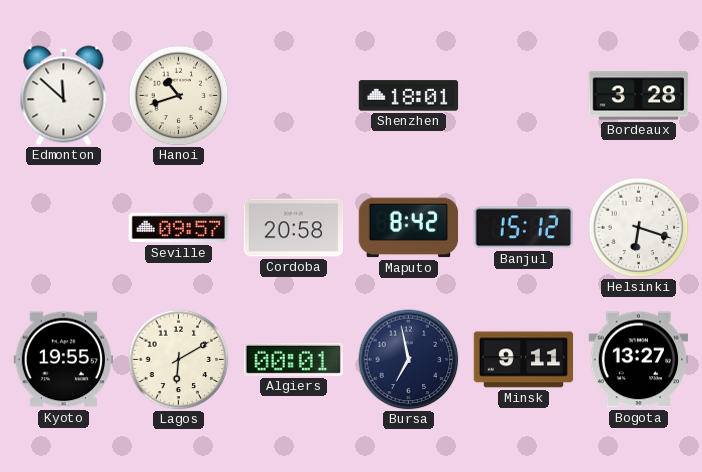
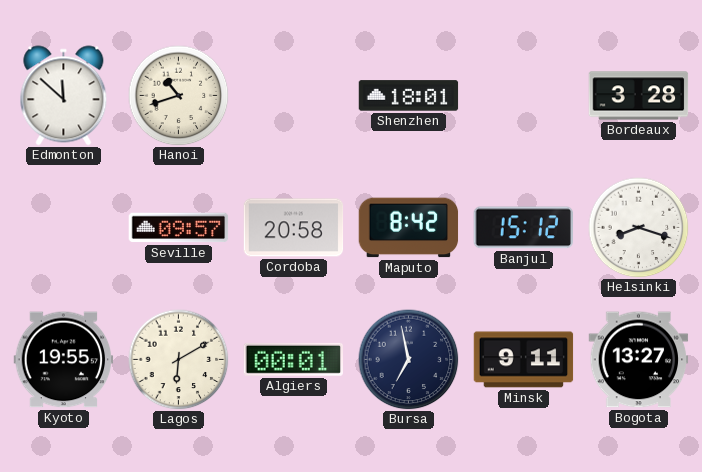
Helsinki: 6:18 -> 8:18
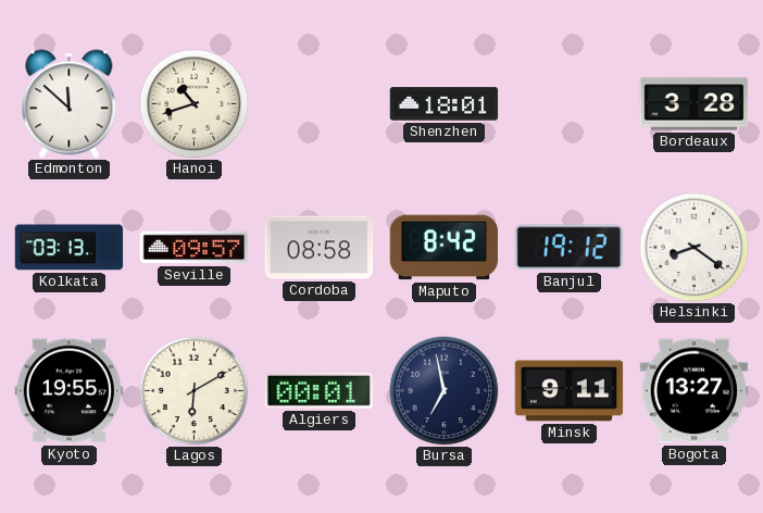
Kolkata: none -> 03:13
Cordoba: 20:58 -> 08:58
Banjul: 15:12 -> 19:12
Helsinki: 8:18 -> 8:21
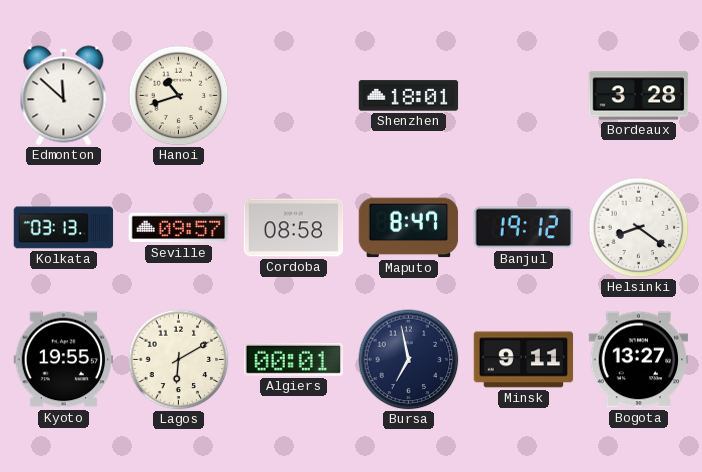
Maputo: 8:42 -> 8:47
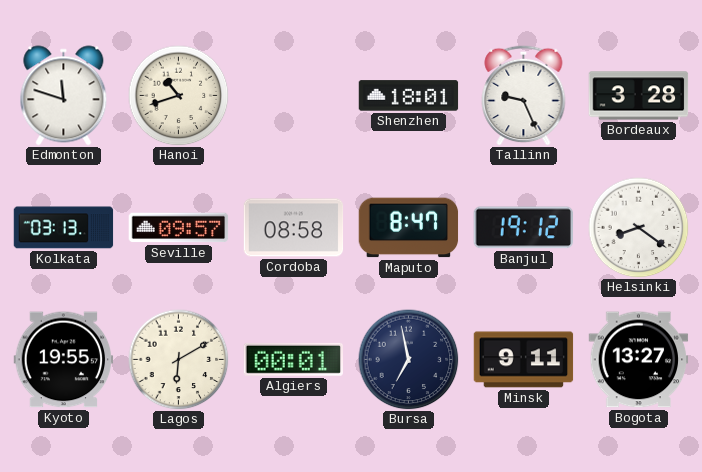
Edmonton: 11:52 -> 11:48
Tallinn: none -> 9:26
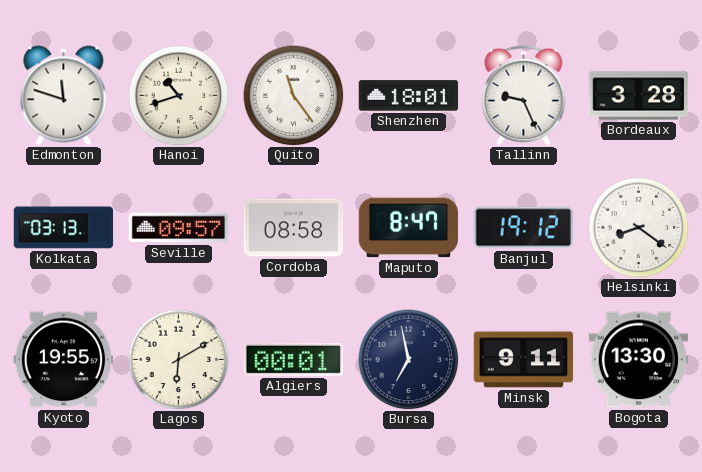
Quito: none -> 11:24
Bogota: 13:27 -> 13:30
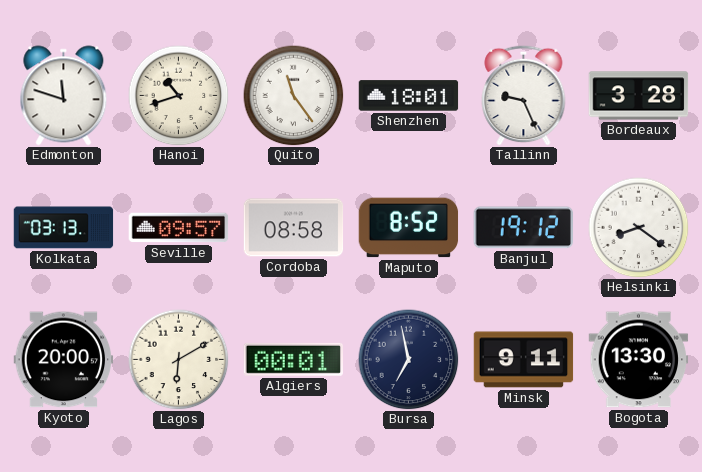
Maputo: 8:47 -> 8:52
Kyoto: 19:55 -> 20:00
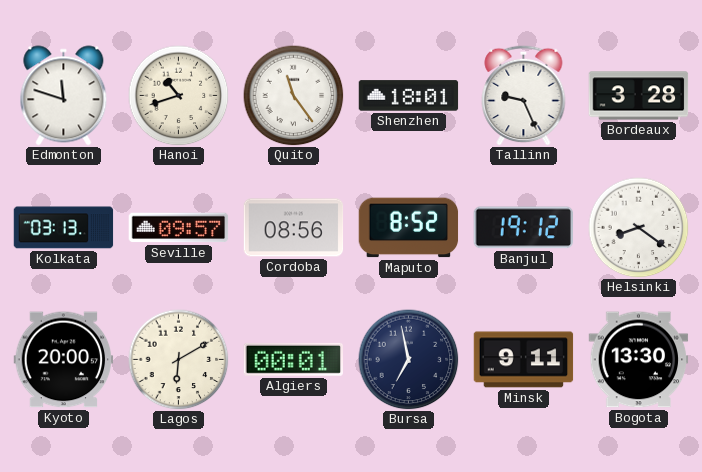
Cordoba: 08:58 -> 08:56
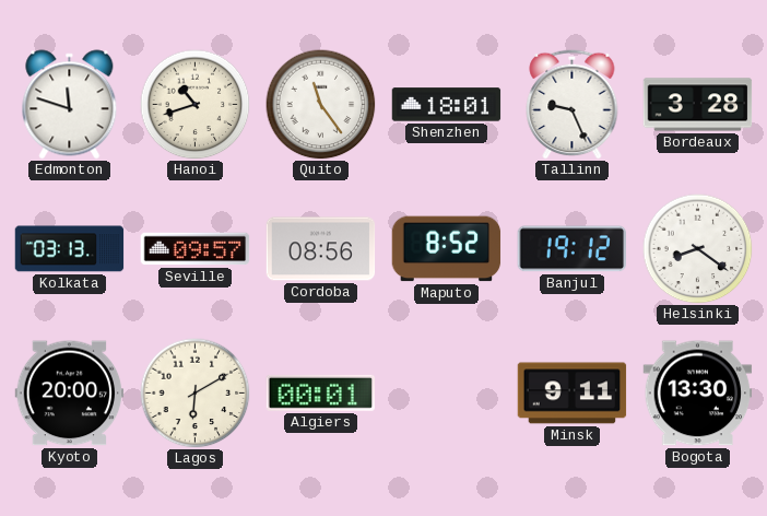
Bursa: 6:58 -> none
